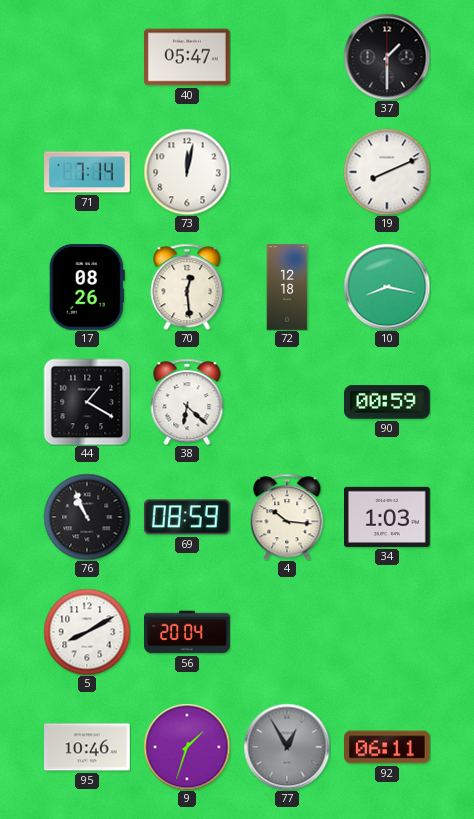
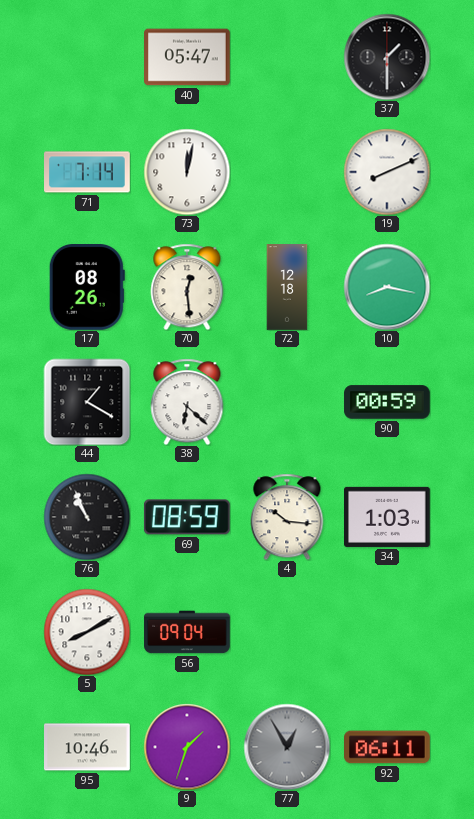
56: 20:04 -> 09:04
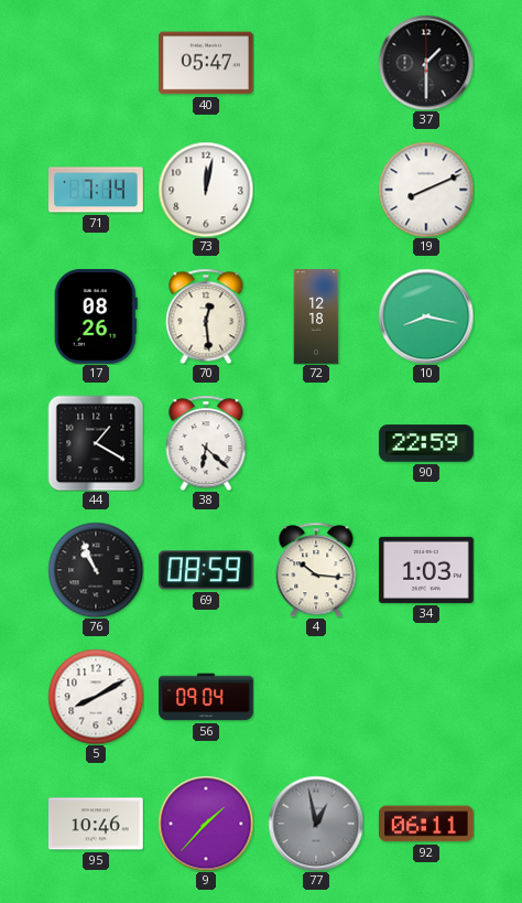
90: 00:59 -> 22:59
9: 1:33 -> 1:37
77: 12:55 -> 12:58
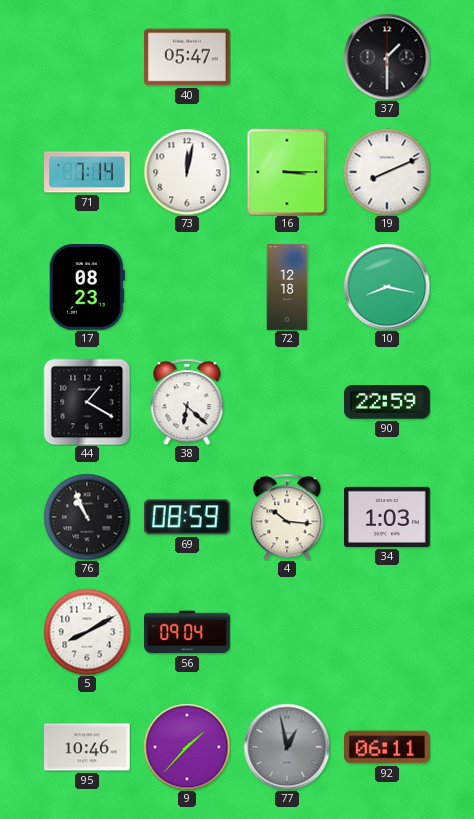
16: none -> 3:15
17: 08:26 -> 08:23
70: 12:29 -> none
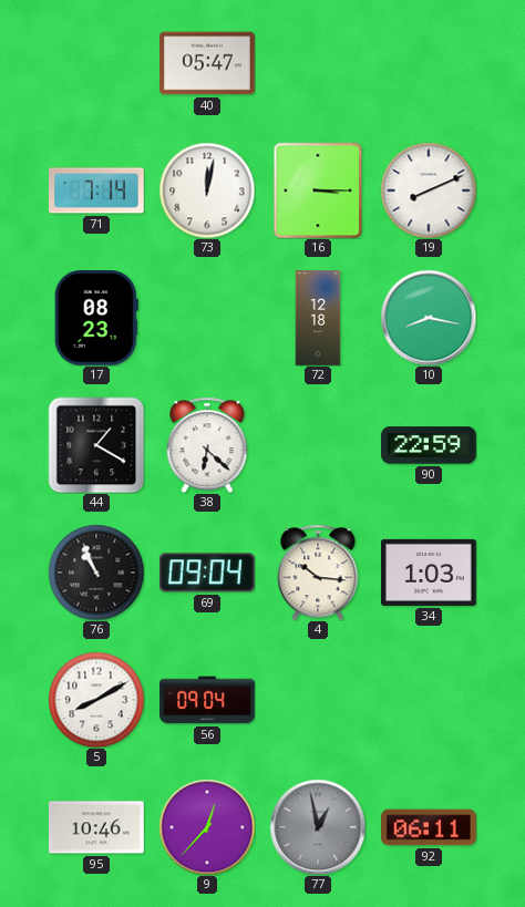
37: 1:30 -> none
69: 08:59 -> 09:04
9: 1:37 -> 12:37
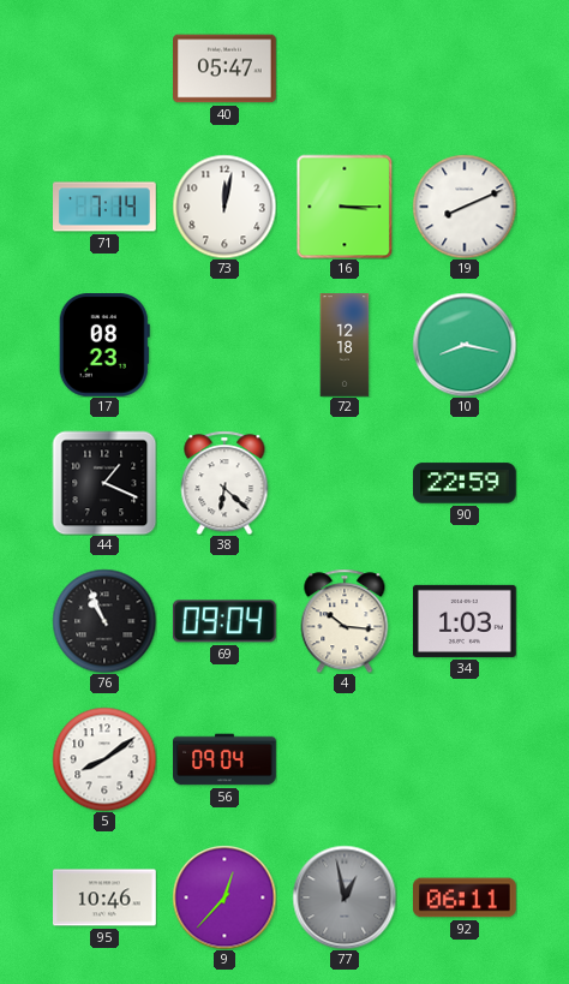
44: 1:20 -> 1:19
5: 8:10 -> 8:09
